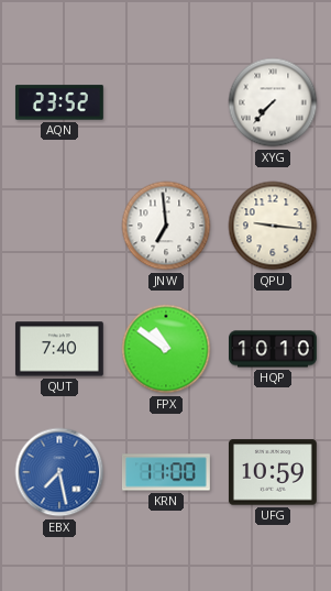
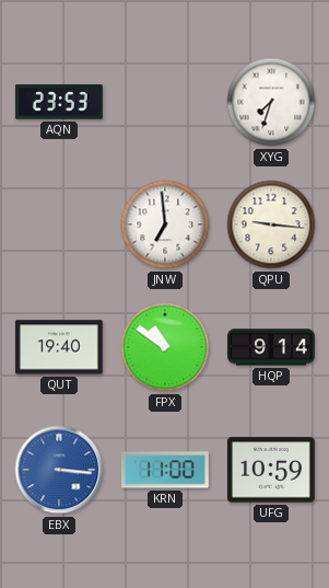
AQN: 23:52 -> 23:53
XYG: 7:37 -> 7:33
QUT: 7:40 -> 19:40
HQP: 10:10 -> 9:14
EBX: 7:28 -> 3:16
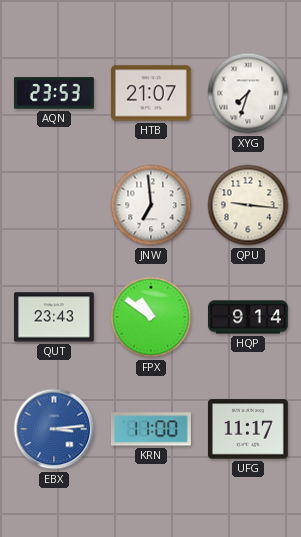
HTB: none -> 21:07
QUT: 19:40 -> 23:43
EBX: 3:16 -> 3:14
UFG: 10:59 -> 11:17
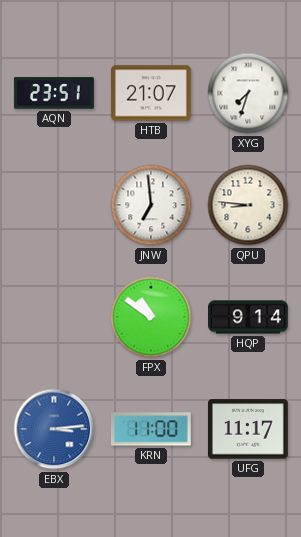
AQN: 23:53 -> 23:51
QPU: 9:16 -> 8:46
QUT: 23:43 -> none
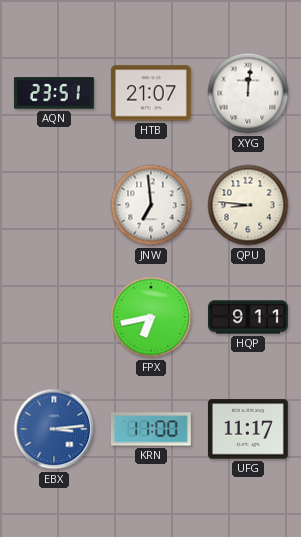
XYG: 7:33 -> 12:01
FPX: 10:51 -> 6:43
HQP: 9:14 -> 9:11
